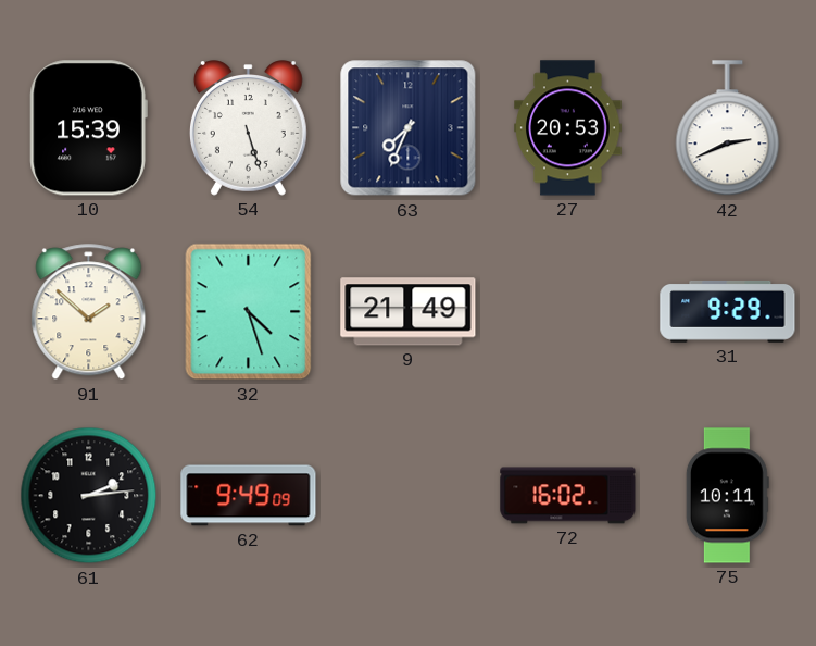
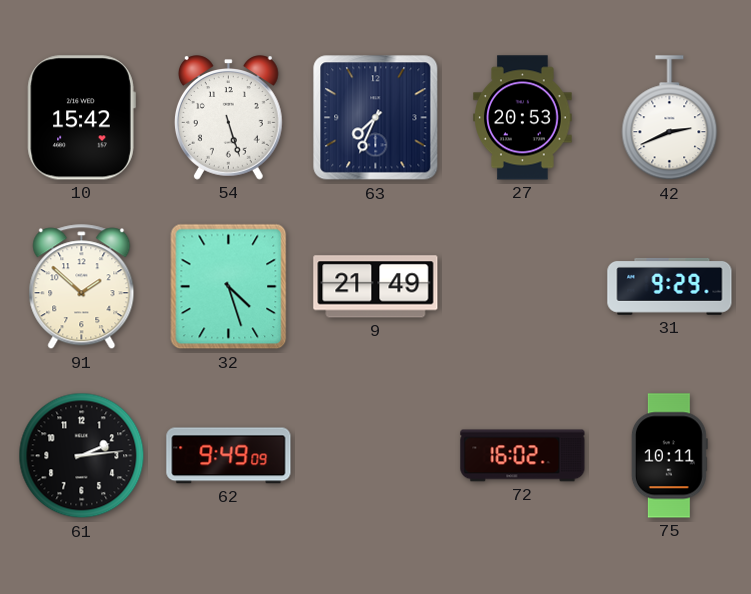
10: 15:39 -> 15:42
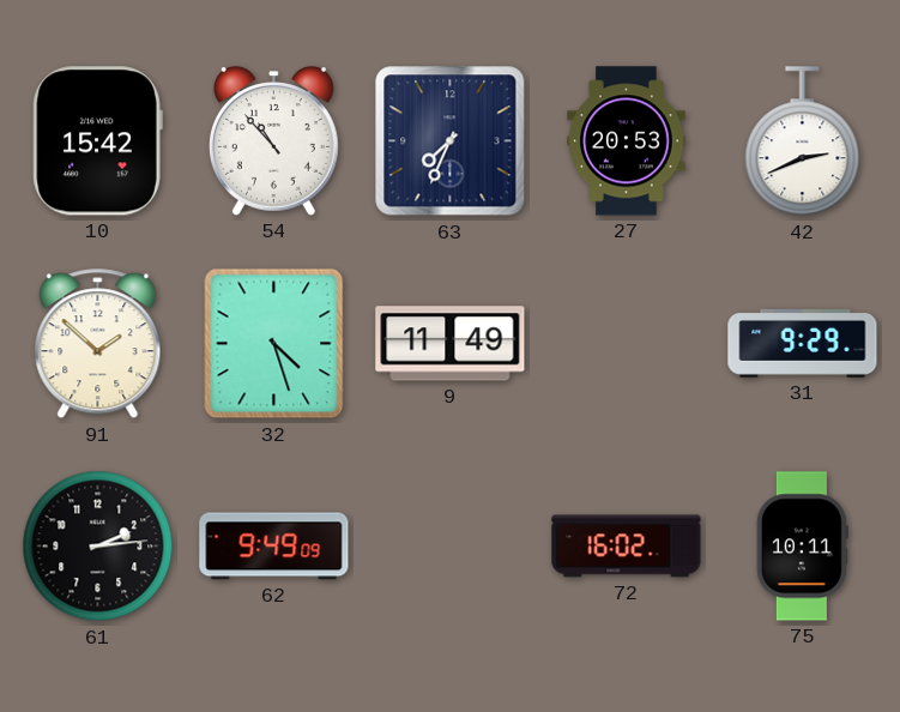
54: 5:27 -> 10:53
9: 21:49 -> 11:49
